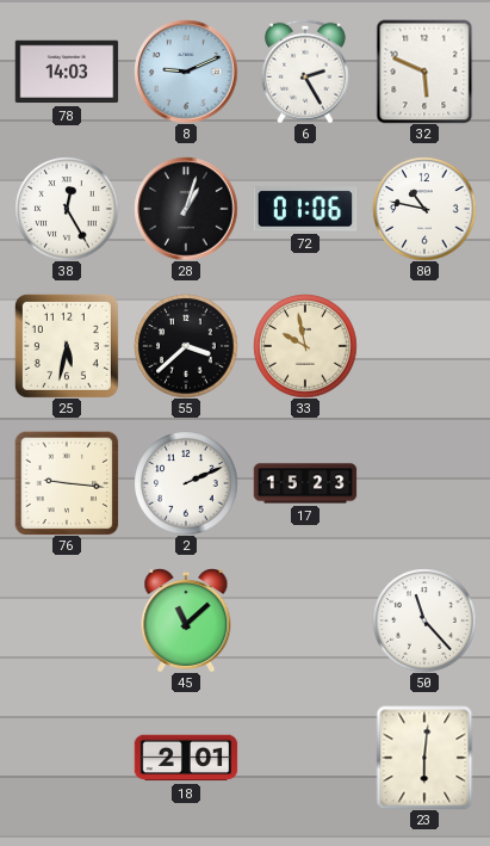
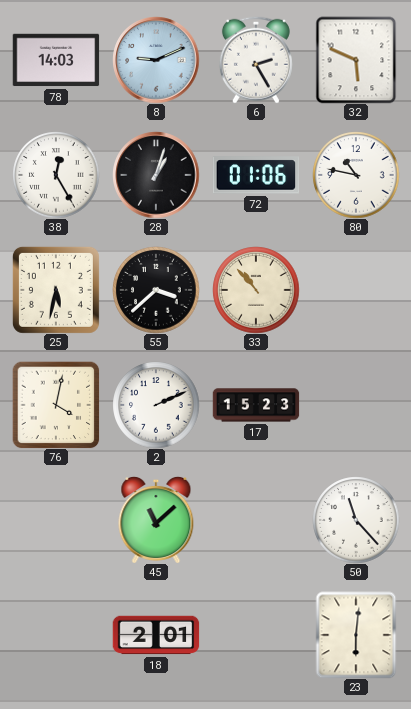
33: 9:58 -> 10:53
76: 9:16 -> 4:02
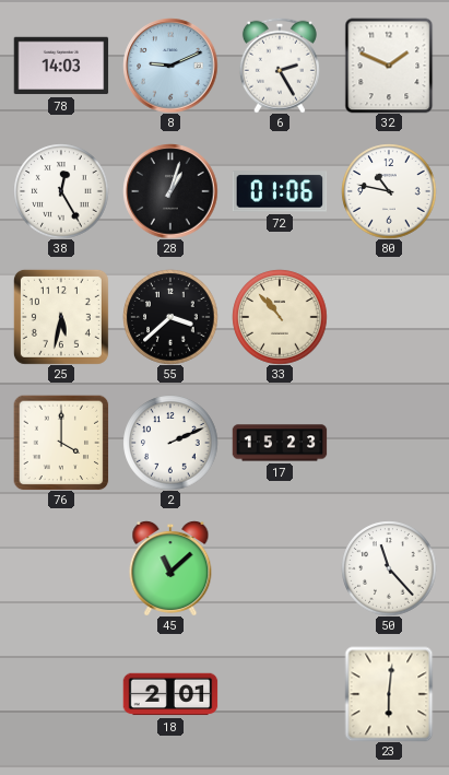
32: 5:49 -> 1:49
76: 4:02 -> 4:00
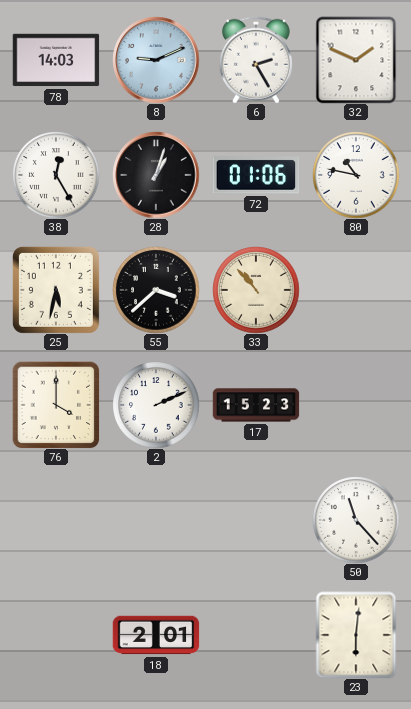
45: 11:08 -> none
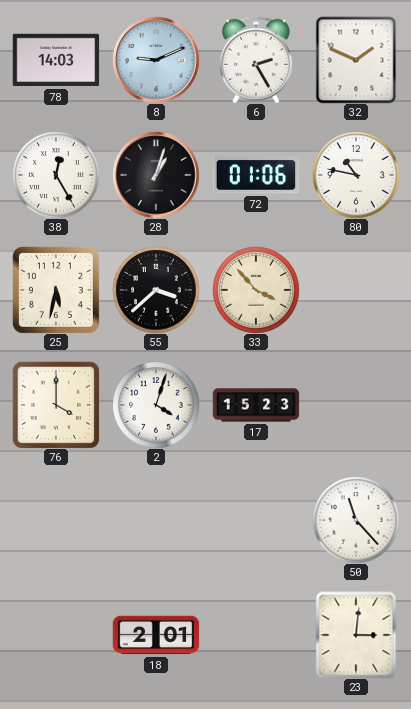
33: 10:53 -> 3:53
2: 2:11 -> 4:03
23: 6:01 -> 3:01
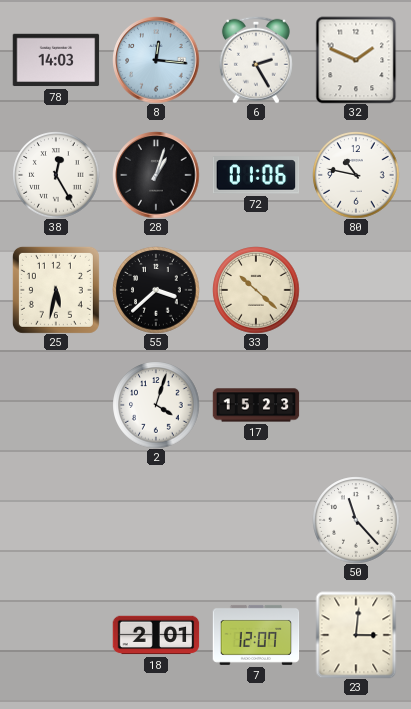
8: 9:11 -> 12:16
33: 3:53 -> 10:22
76: 4:00 -> none
7: none -> 12:07
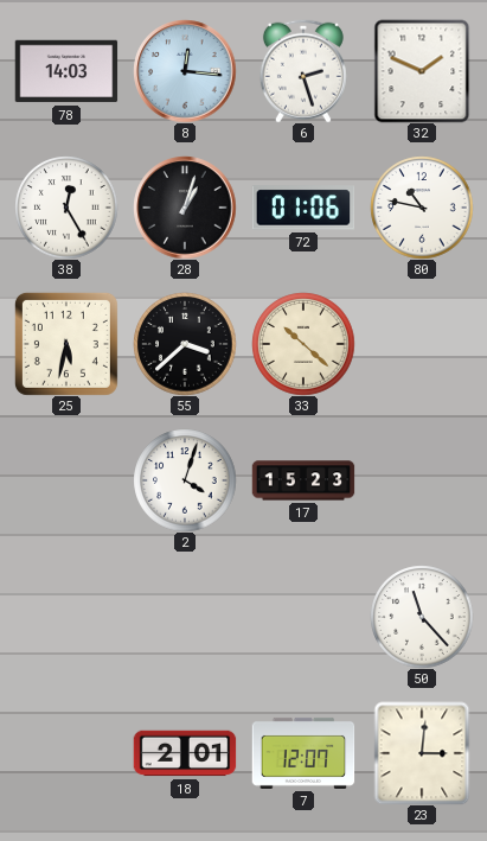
6: 2:25 -> 2:27
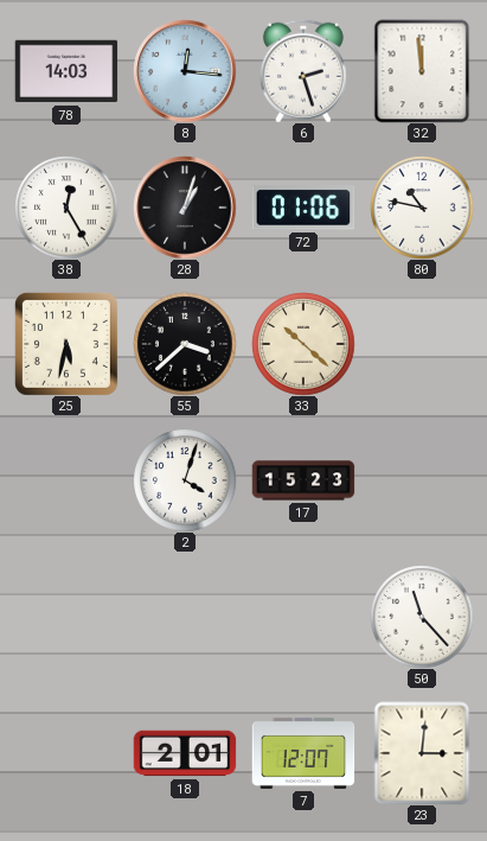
32: 1:49 -> 11:59
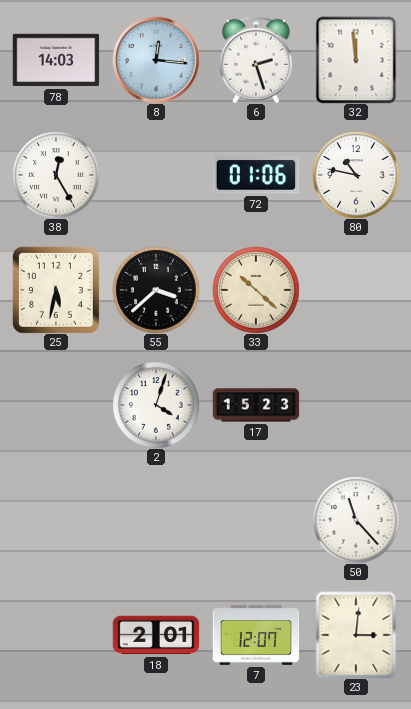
28: 1:03 -> none
